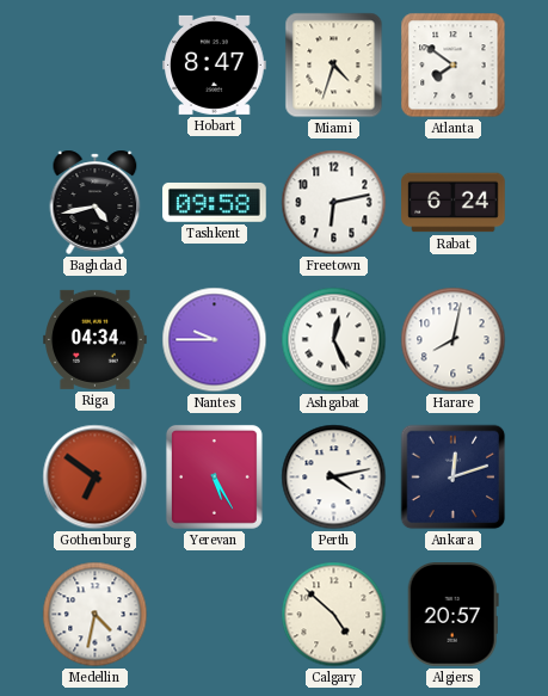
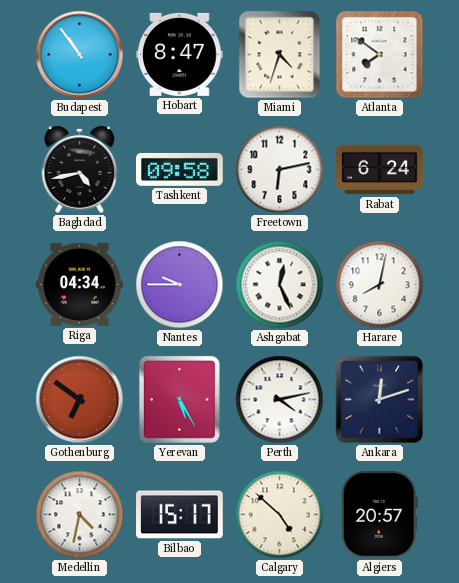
Budapest: none -> 10:54
Bilbao: none -> 15:17
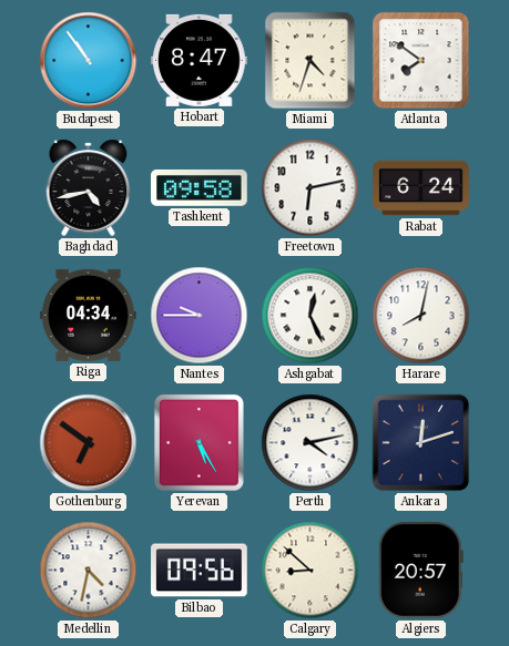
Bilbao: 15:17 -> 09:56
Calgary: 4:52 -> 8:52
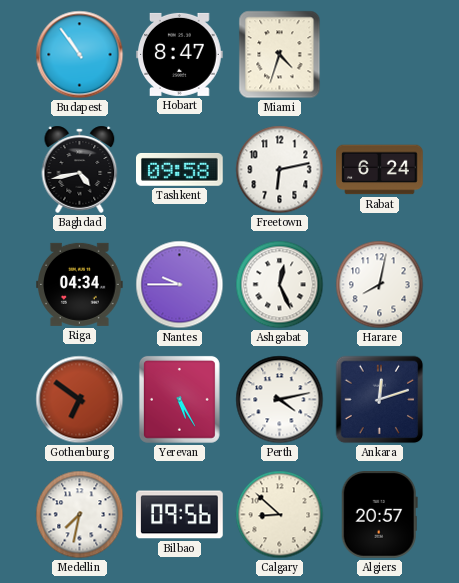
Atlanta: 7:51 -> none
Medellin: 4:32 -> 7:32
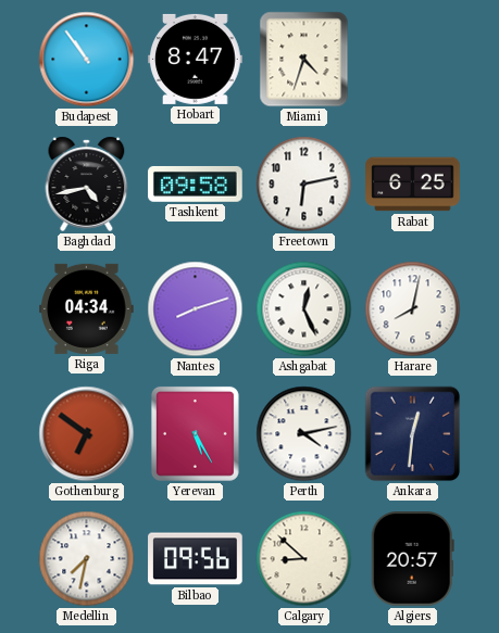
Rabat: 6:24 -> 6:25
Nantes: 9:45 -> 8:12
Ankara: 12:12 -> 12:31
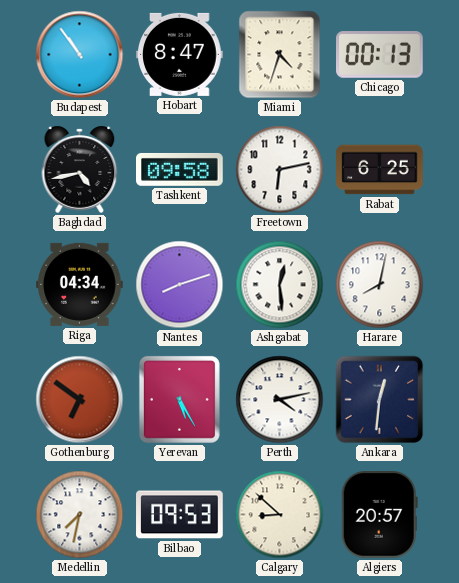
Chicago: none -> 00:13
Ashgabat: 12:26 -> 12:29
Bilbao: 09:56 -> 09:53
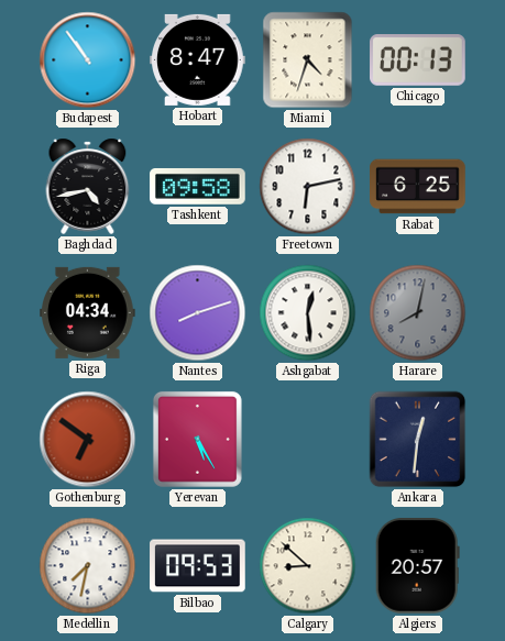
Harare dial: white -> grey
Perth: 4:13 -> none
